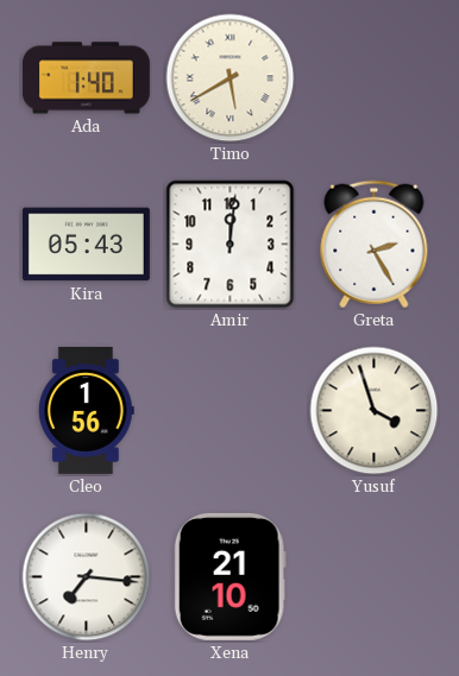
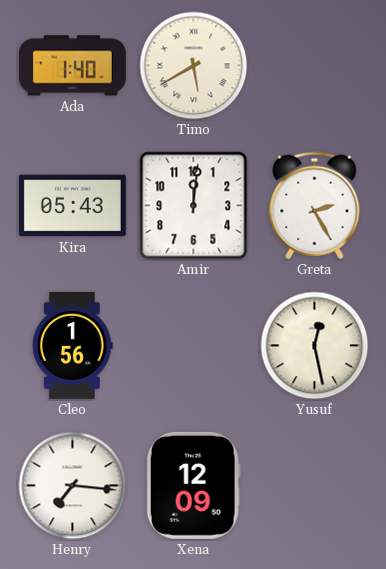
Yusuf: 3:57 -> 12:28
Xena: 21:10 -> 12:09
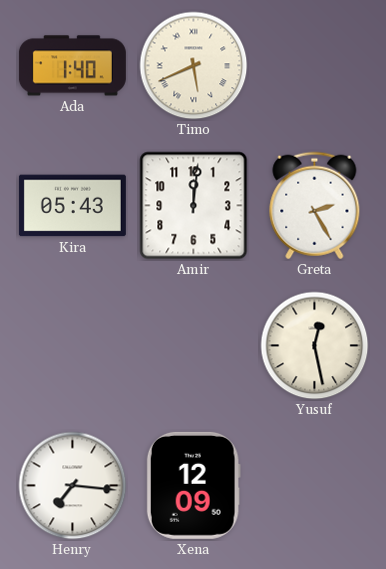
Timo: 5:40 -> 5:41
Cleo: 1:56 -> none
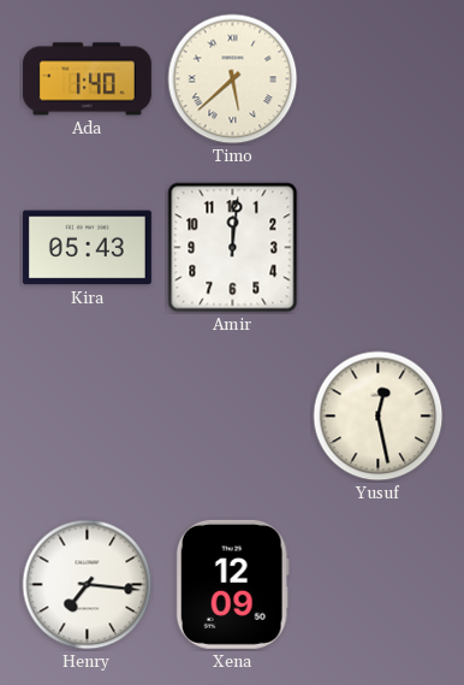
Timo: 5:41 -> 5:38
Greta: 2:25 -> none
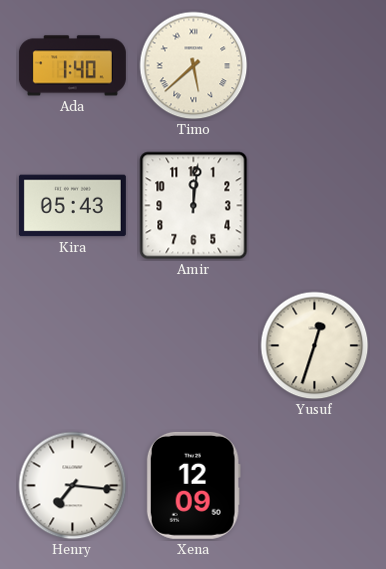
Yusuf: 12:28 -> 12:33
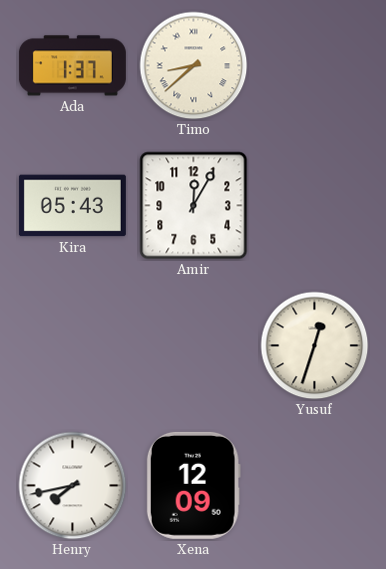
Ada: 1:40 -> 1:37
Timo: 5:38 -> 8:38
Amir: 12:01 -> 12:05
Henry: 7:16 -> 7:43
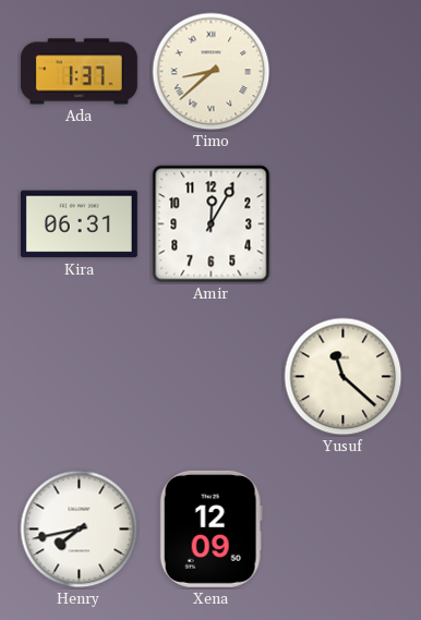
Kira: 05:43 -> 06:31
Yusuf: 12:33 -> 11:22
